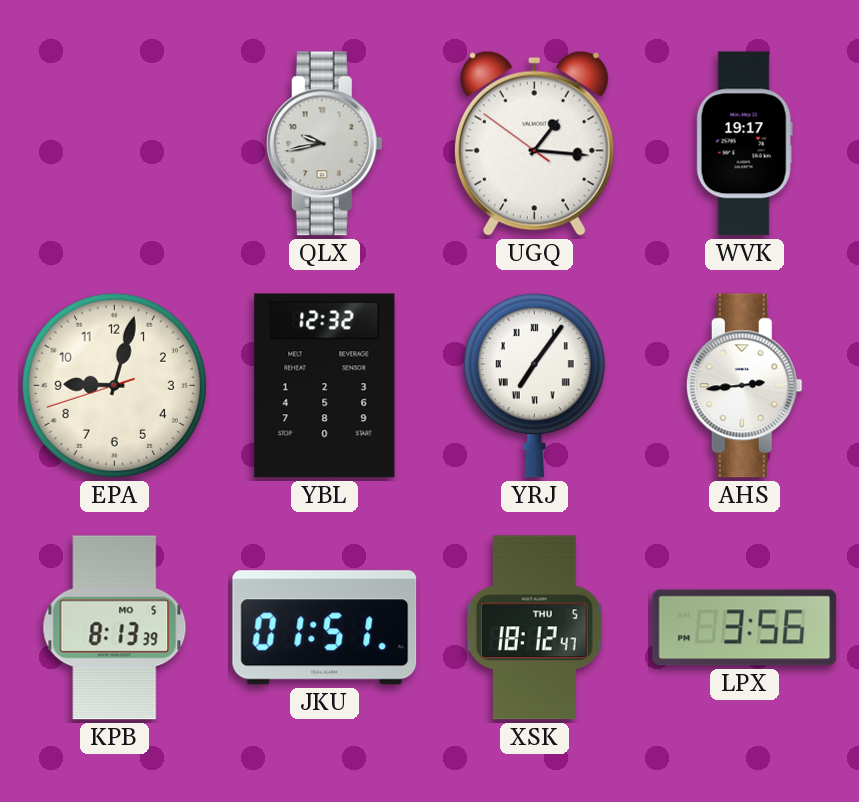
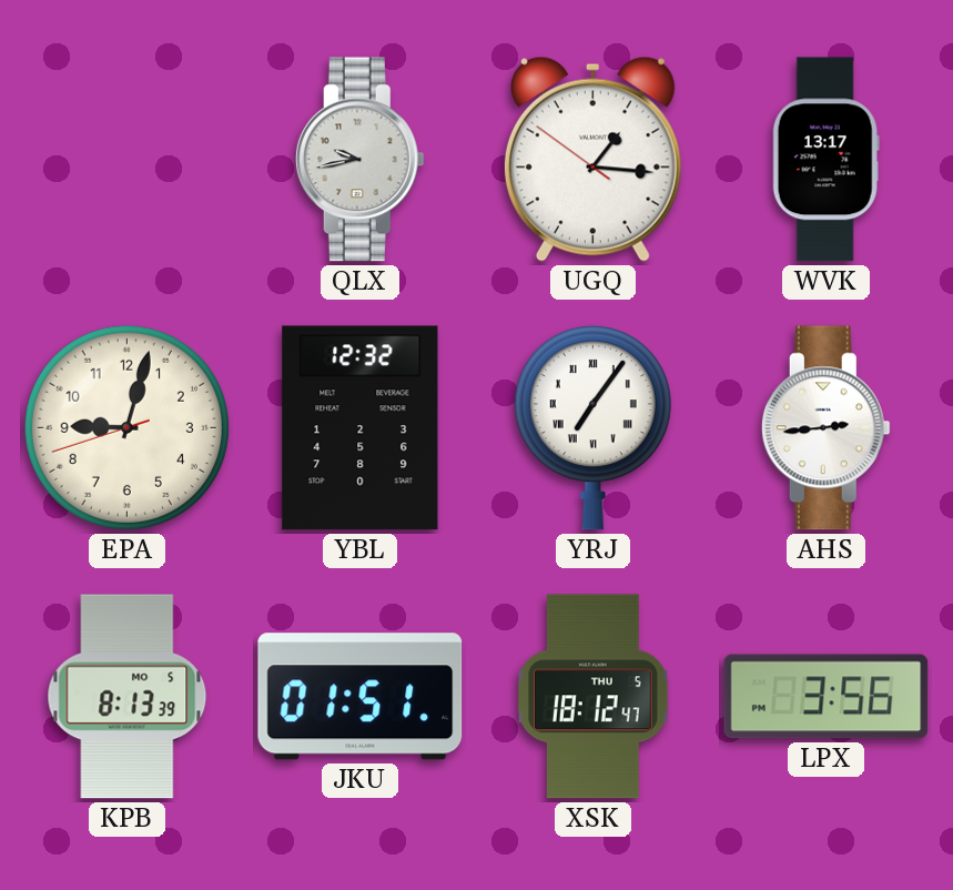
WVK: 19:17 -> 13:17
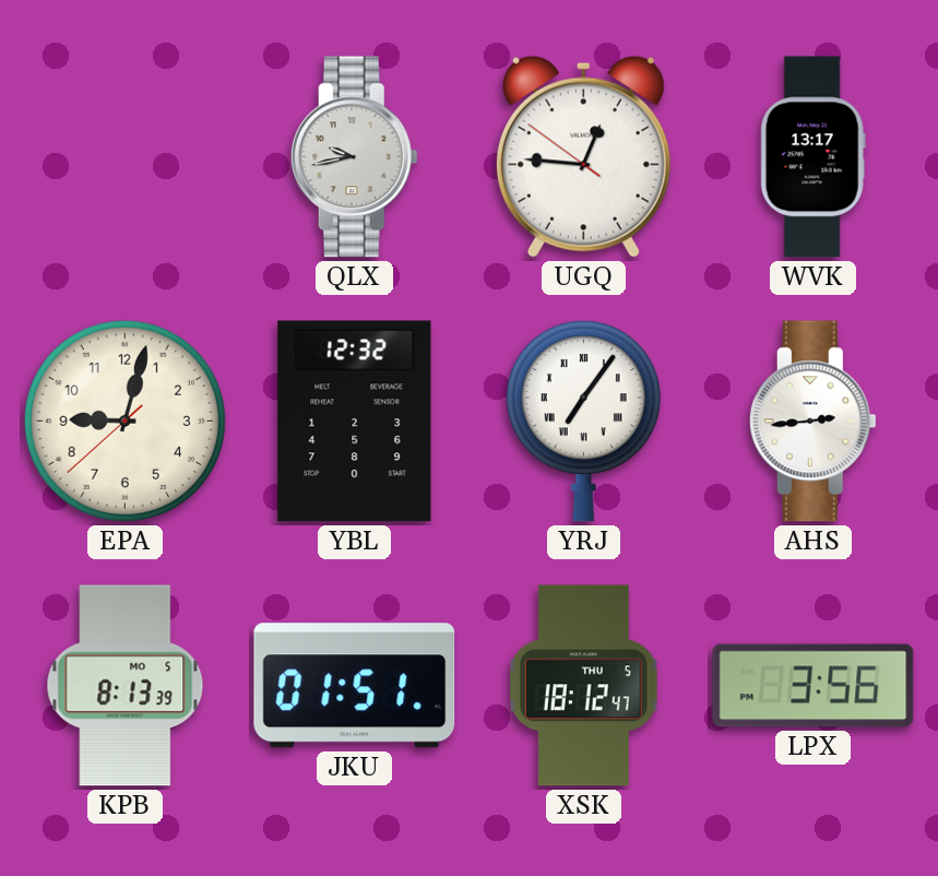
UGQ: 1:15 -> 12:45
EPA: 9:02:42 -> 9:02:38
